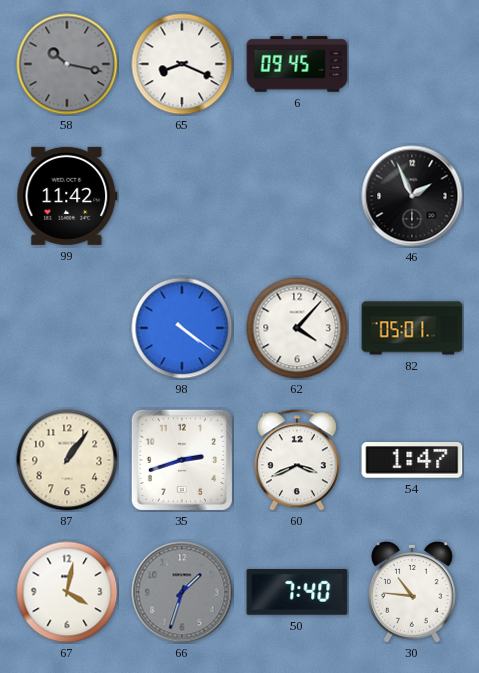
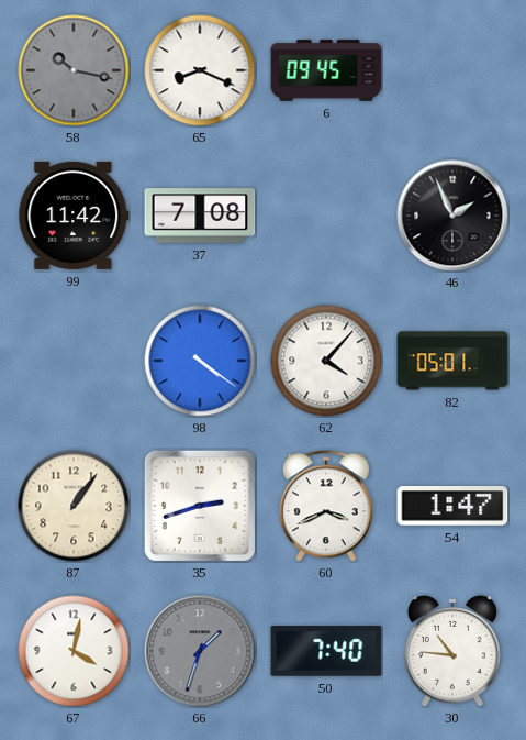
37: none -> 7:08
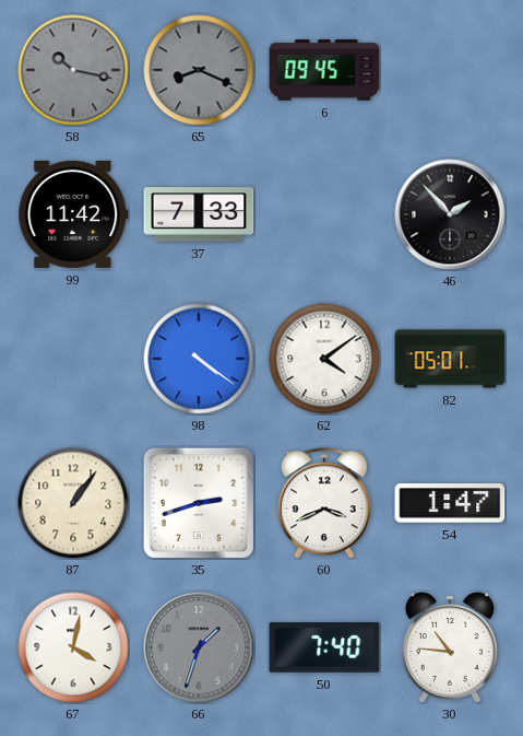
65 dial: white -> grey
37: 7:08 -> 7:33
46: 1:56 -> 1:53
62: 4:07 -> 4:09
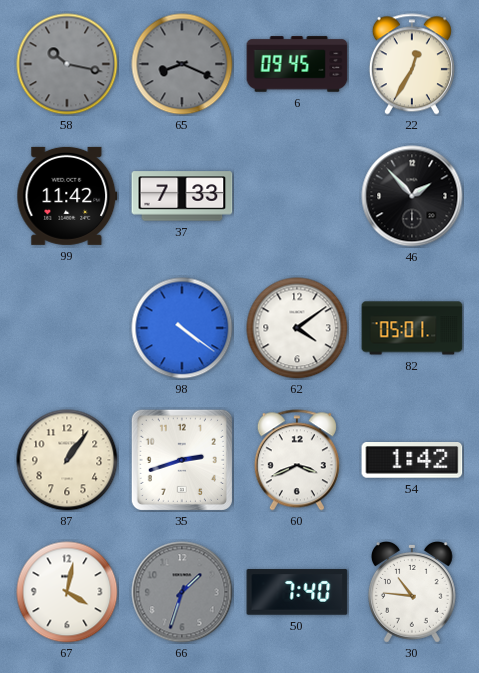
22: none -> 12:35
54: 1:47 -> 1:42
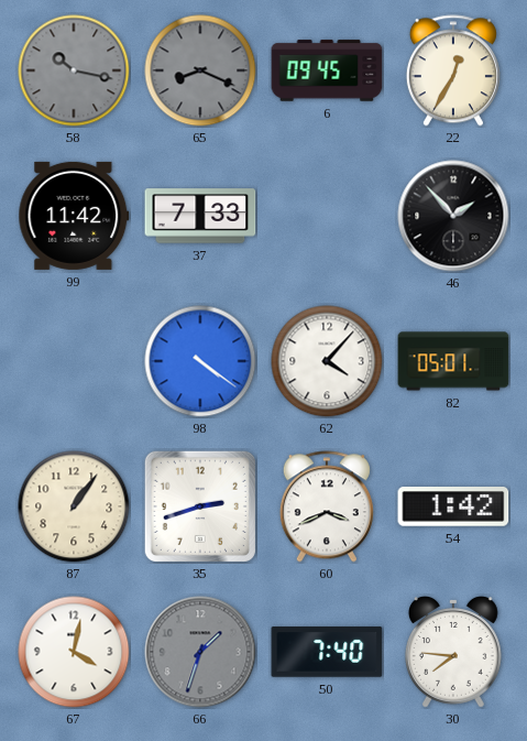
62: 4:09 -> 4:07
30: 10:46 -> 7:46
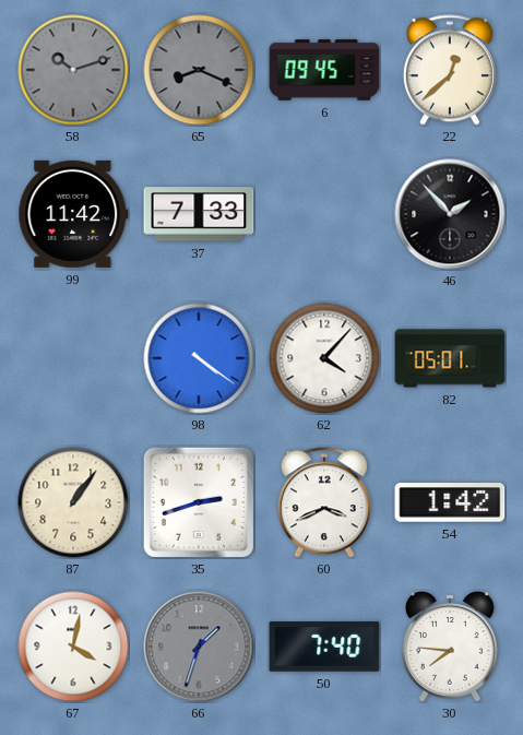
58: 10:17 -> 10:12
22: 12:35 -> 12:38
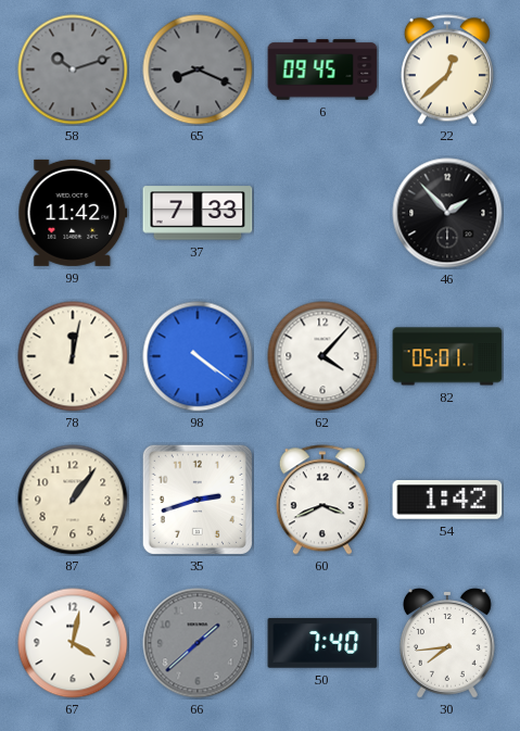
78: none -> 12:02
66: 1:33 -> 1:38
30: 7:46 -> 7:44
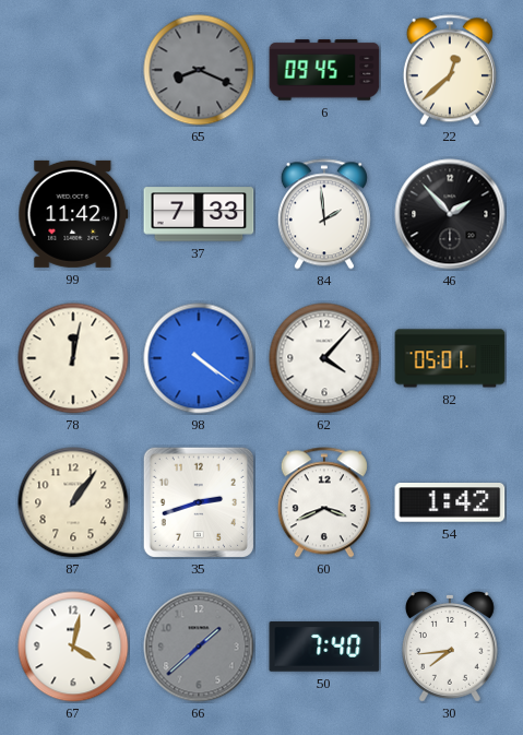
58: 10:12 -> none
84: none -> 1:59
